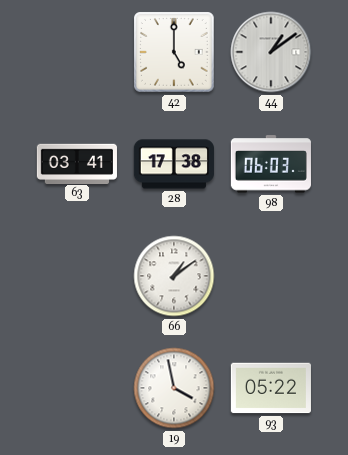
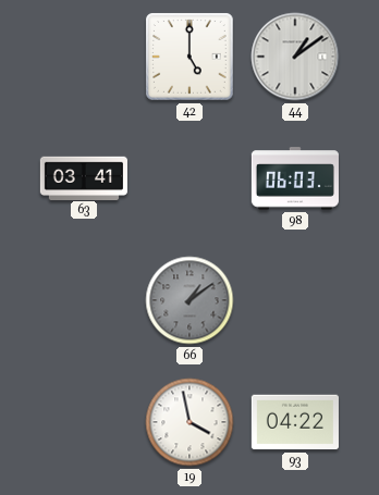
28: 17:38 -> none
66 dial: white -> grey
93: 05:22 -> 04:22
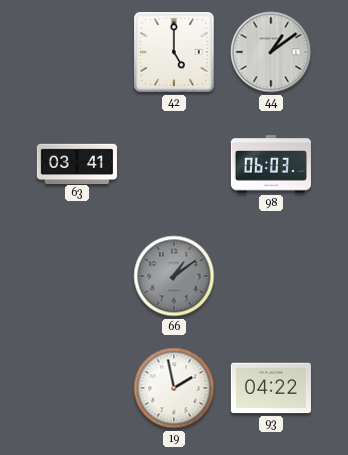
19: 3:58 -> 1:58
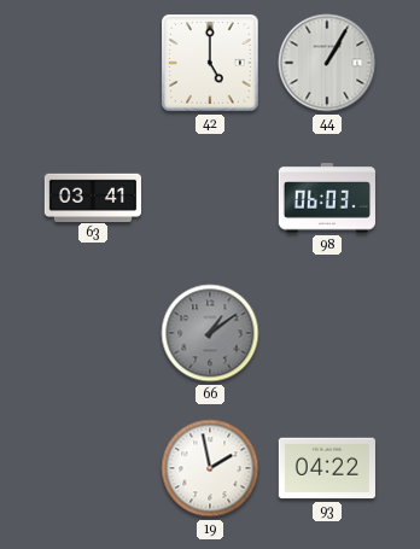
44: 1:09 -> 1:05
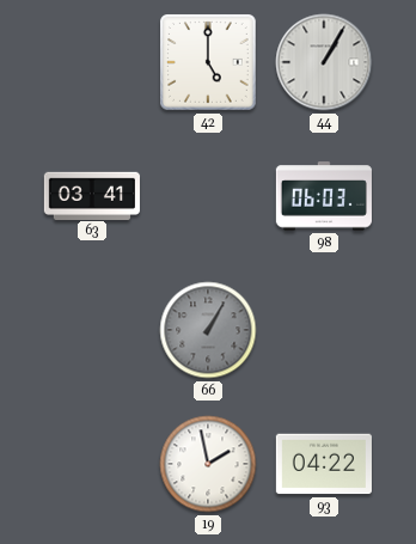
66: 1:09 -> 1:05
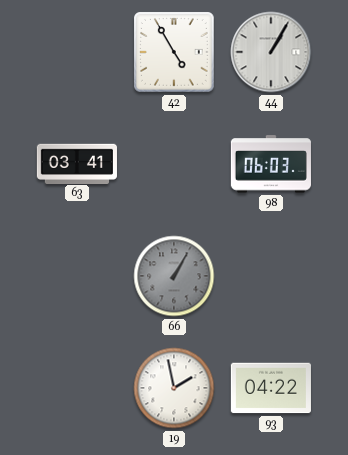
42: 5:00 -> 4:55
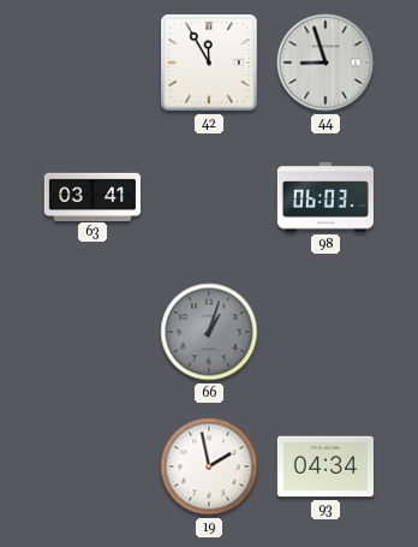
42: 4:55 -> 11:55
44: 1:05 -> 8:57
66: 1:05 -> 1:03
93: 04:22 -> 04:34
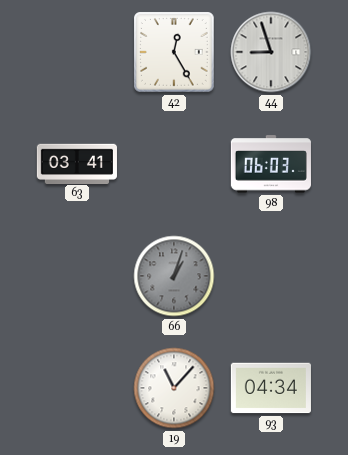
42: 11:55 -> 12:25
19: 1:58 -> 11:07
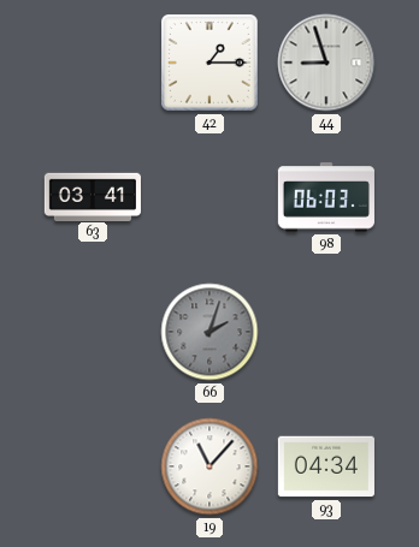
42: 12:25 -> 1:15
66: 1:03 -> 2:03
